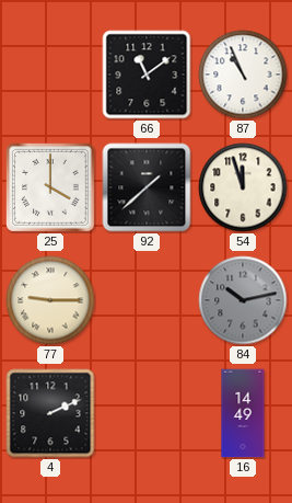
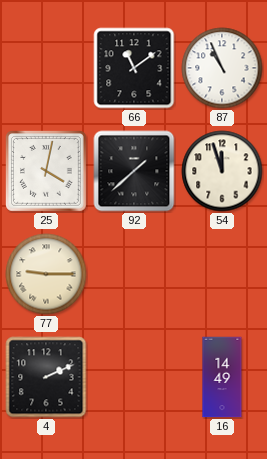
25: 4:00 -> 4:02
84: 10:13 -> none
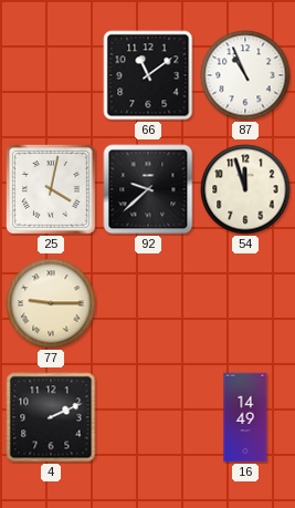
92: 1:38 -> 9:38
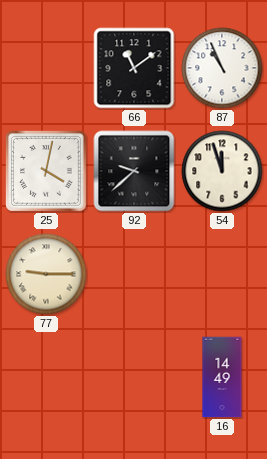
4: 2:11 -> none
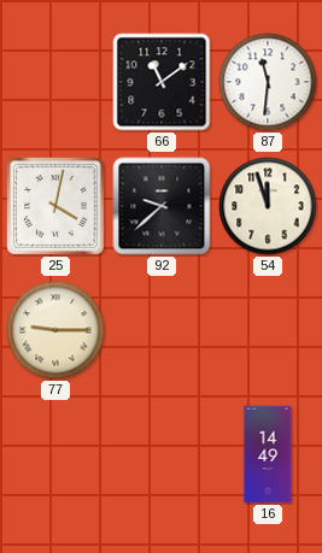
87: 10:56 -> 11:31
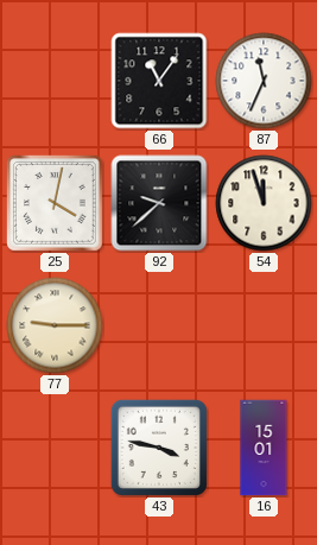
66: 11:09 -> 11:06
87: 11:31 -> 11:34
43: none -> 3:47
16: 14:49 -> 15:01
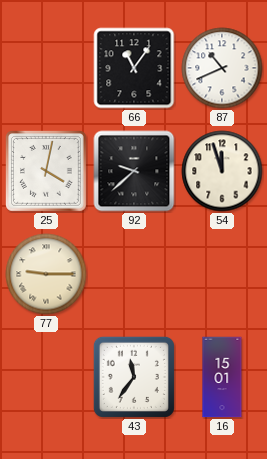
87: 11:34 -> 10:41
43: 3:47 -> 11:36
